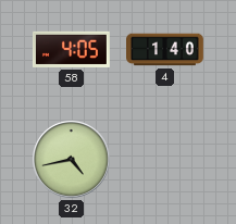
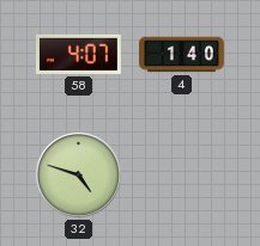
58: 4:05 -> 4:07
32: 4:43 -> 4:48
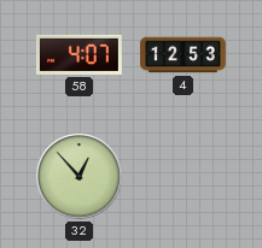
4: 1:40 -> 12:53
32: 4:48 -> 12:53
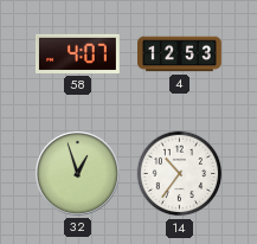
32: 12:53 -> 12:57
14: none -> 10:36
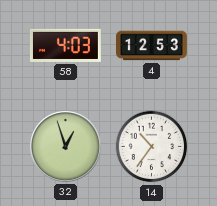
58: 4:07 -> 4:03
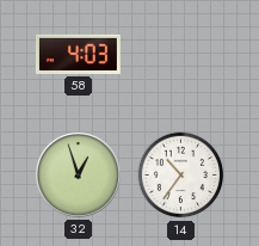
4: 12:53 -> none
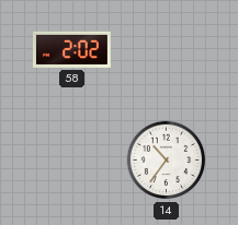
58: 4:03 -> 2:02
32: 12:57 -> none
